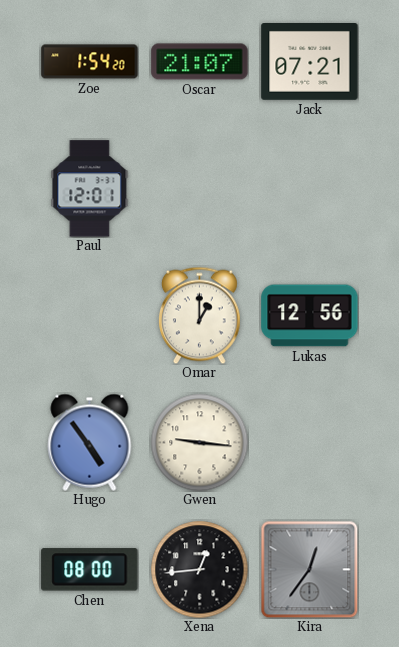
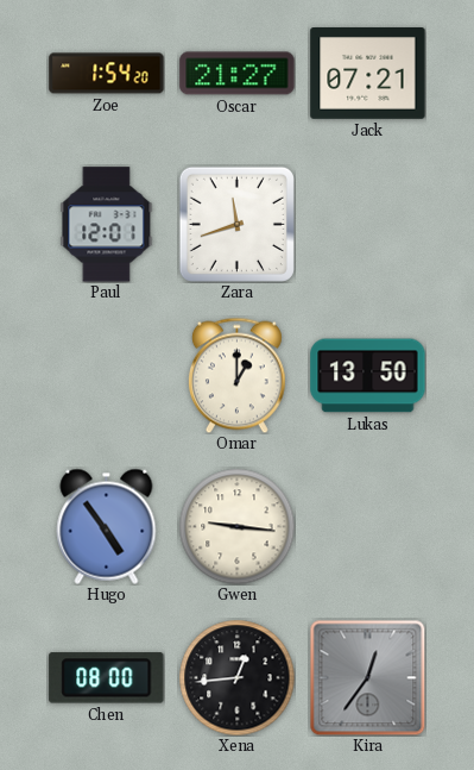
Oscar: 21:07 -> 21:27
Zara: none -> 11:42
Lukas: 12:56 -> 13:50
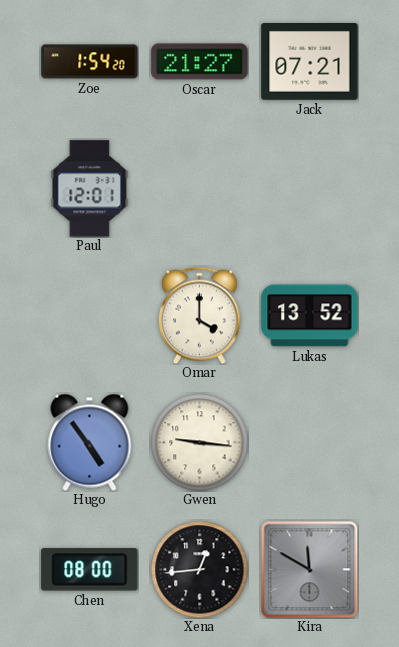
Zara: 11:42 -> none
Omar: 1:00 -> 4:00
Lukas: 13:50 -> 13:52
Kira: 12:36 -> 11:50
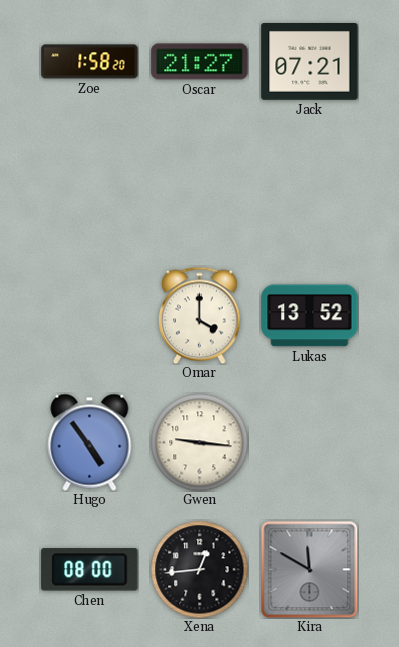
Zoe: 1:54 -> 1:58
Paul: 12:01 -> none
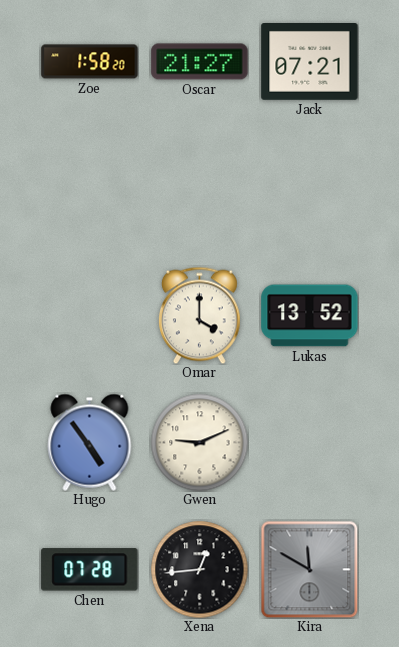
Gwen: 9:16 -> 9:11
Chen: 08:00 -> 07:28
